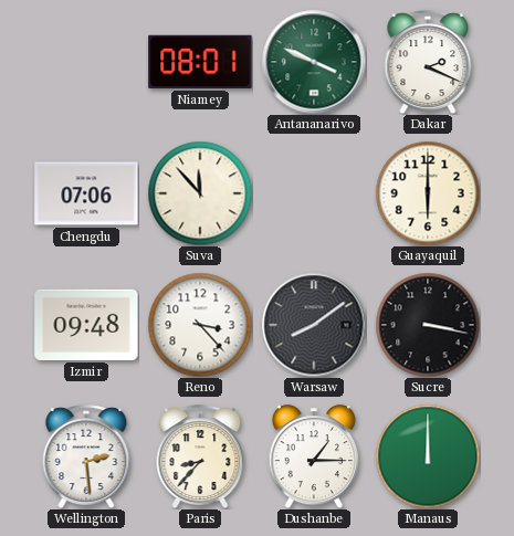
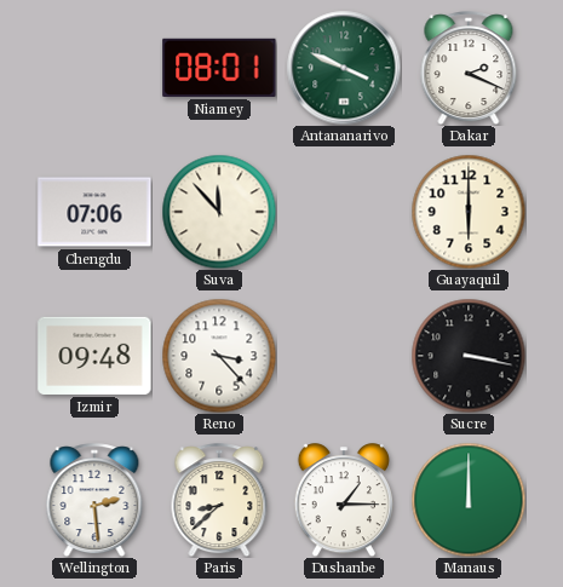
Warsaw: 8:09 -> none
Paris: 8:37 -> 8:38
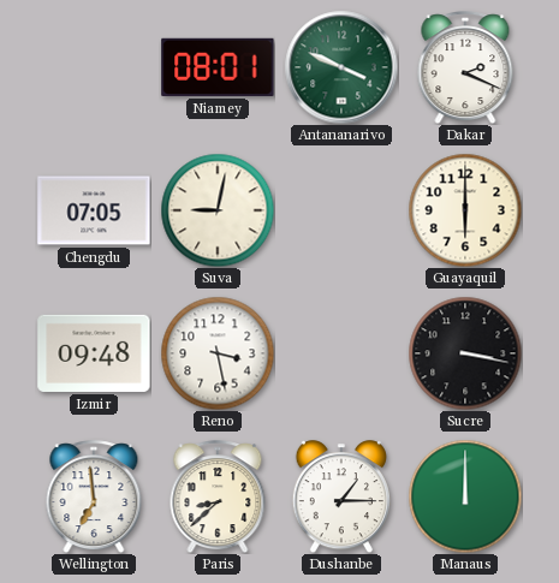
Chengdu: 07:06 -> 07:05
Suva: 11:53 -> 9:02
Reno: 3:23 -> 3:28
Wellington: 2:29 -> 6:59
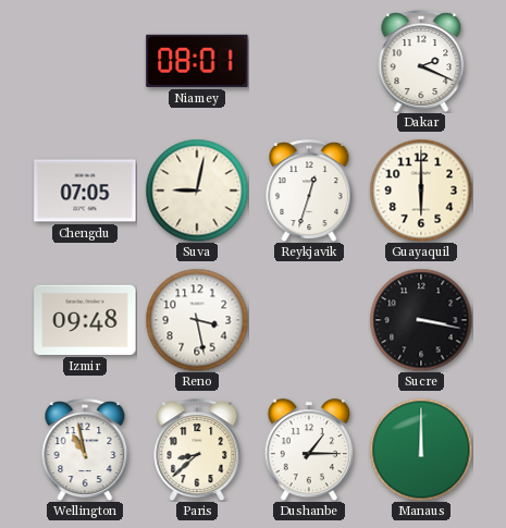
Antananarivo: 3:49 -> none
Reykjavik: none -> 12:33
Wellington: 6:59 -> 10:58
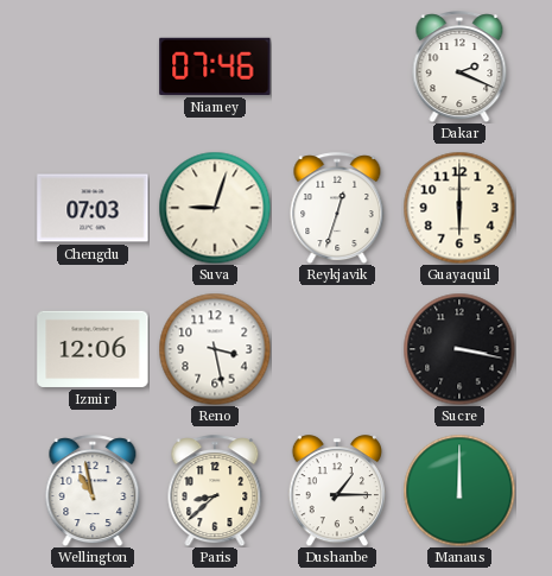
Niamey: 08:01 -> 07:46
Chengdu: 07:05 -> 07:03
Suva: 9:02 -> 9:03
Izmir: 09:48 -> 12:06
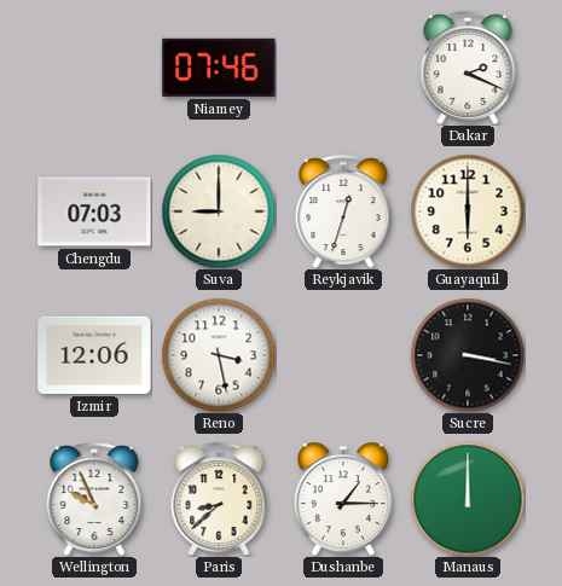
Suva: 9:03 -> 9:00
Wellington: 10:58 -> 9:56
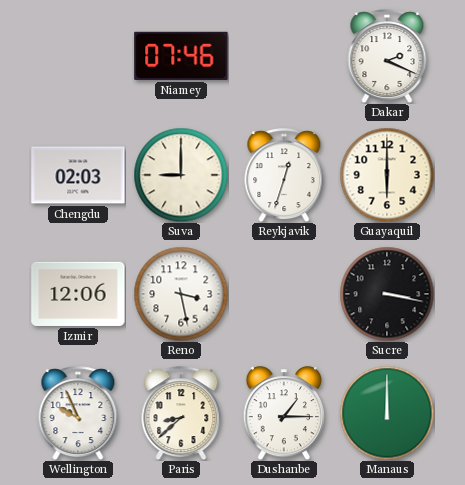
Chengdu: 07:03 -> 02:03
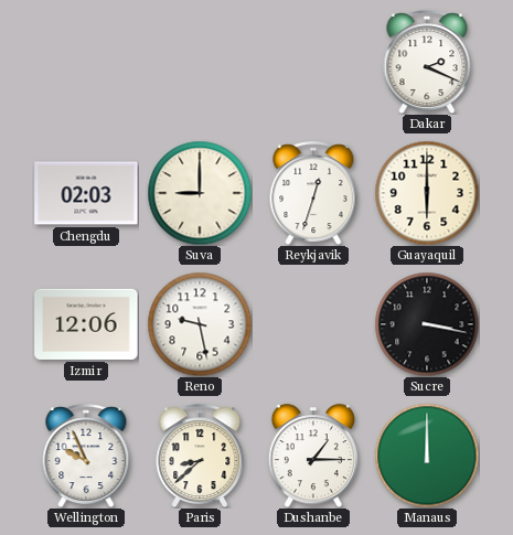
Niamey: 07:46 -> none
Reno: 3:28 -> 9:28
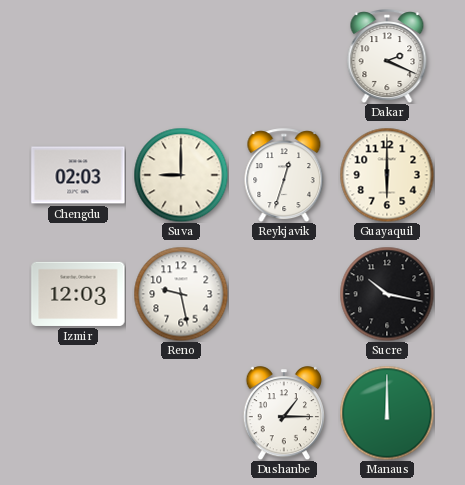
Izmir: 12:06 -> 12:03
Sucre: 3:17 -> 10:17
Wellington: 9:56 -> none
Paris: 8:38 -> none
